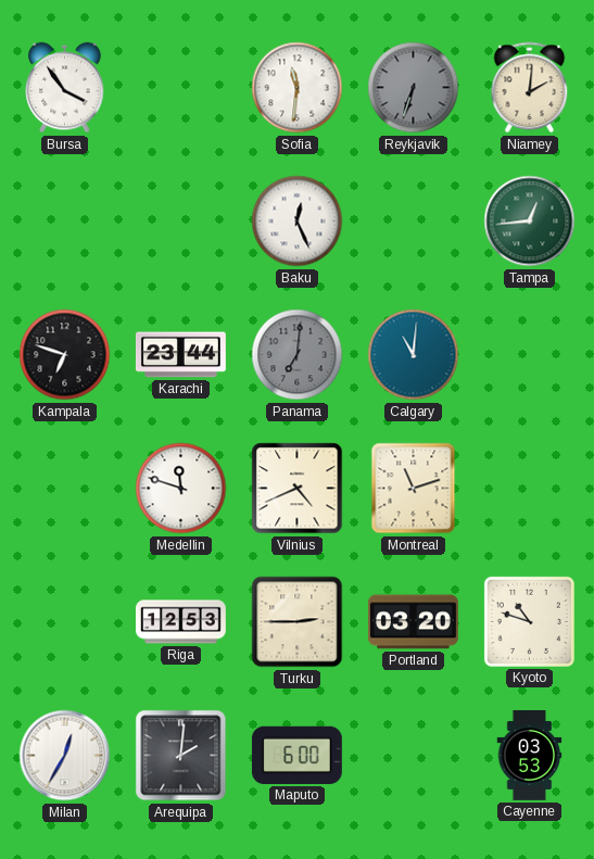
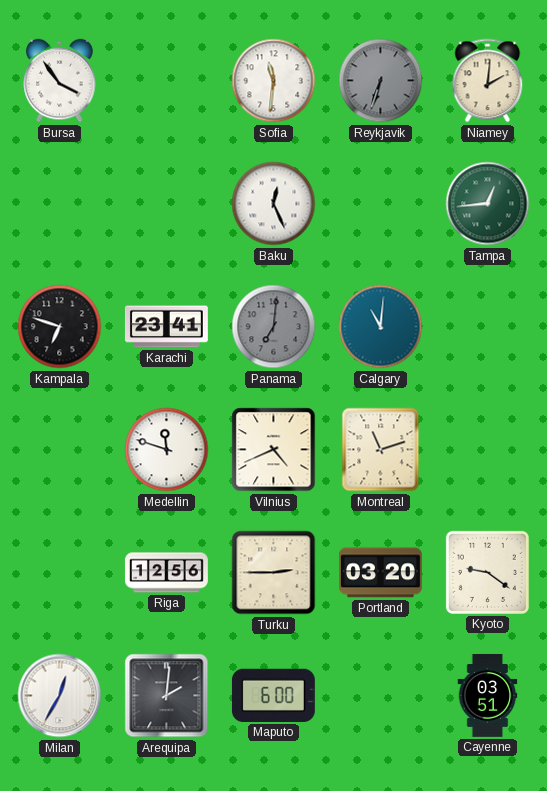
Karachi: 23:44 -> 23:41
Riga: 12:53 -> 12:56
Kyoto: 10:48 -> 9:21
Cayenne: 03:53 -> 03:51
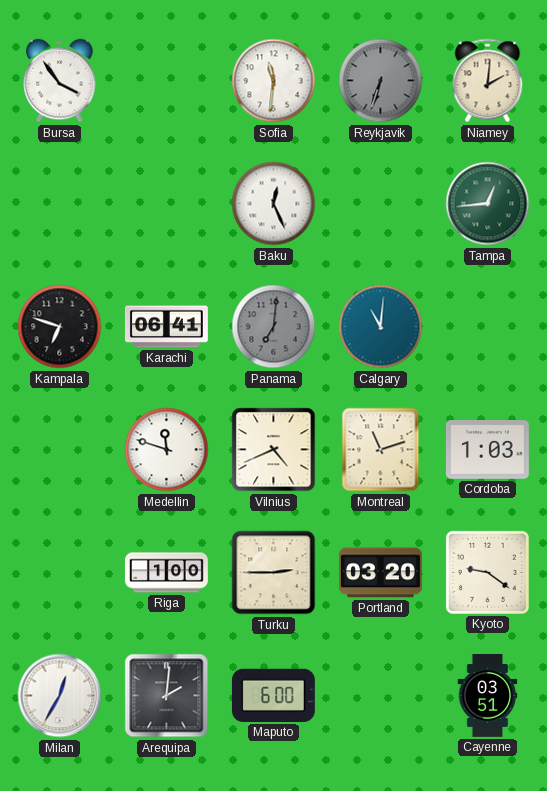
Karachi: 23:41 -> 06:41
Cordoba: none -> 1:03
Riga: 12:56 -> 1:00
